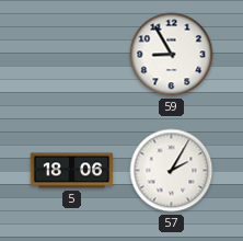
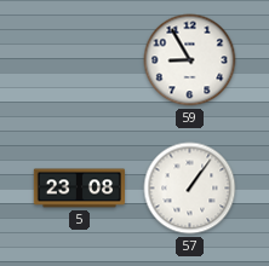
5: 18:06 -> 23:08
57: 2:05 -> 1:06
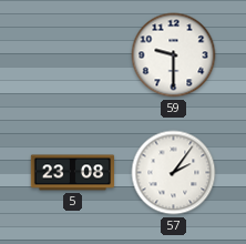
59: 8:55 -> 9:30
57: 1:06 -> 2:06
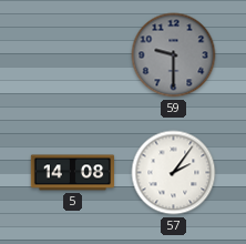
59 dial: white -> grey
5: 23:08 -> 14:08
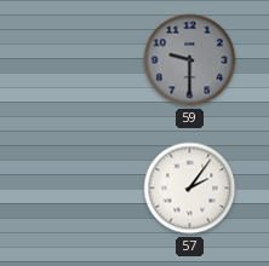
5: 14:08 -> none
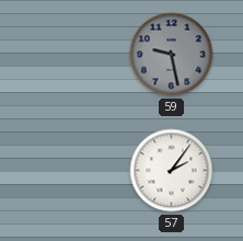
59: 9:30 -> 9:28
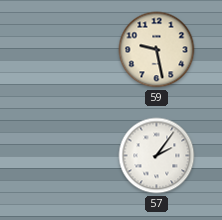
59 dial: grey -> cream
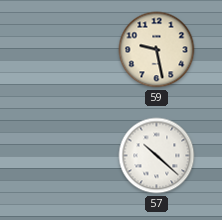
57: 2:06 -> 10:22
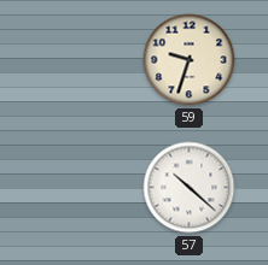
59: 9:28 -> 9:33
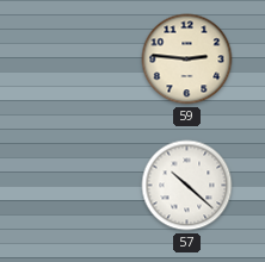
59: 9:33 -> 2:46
